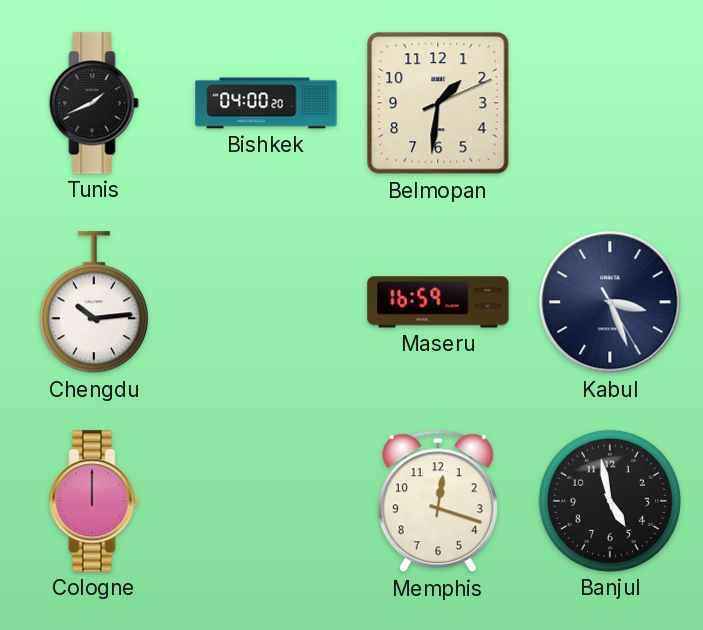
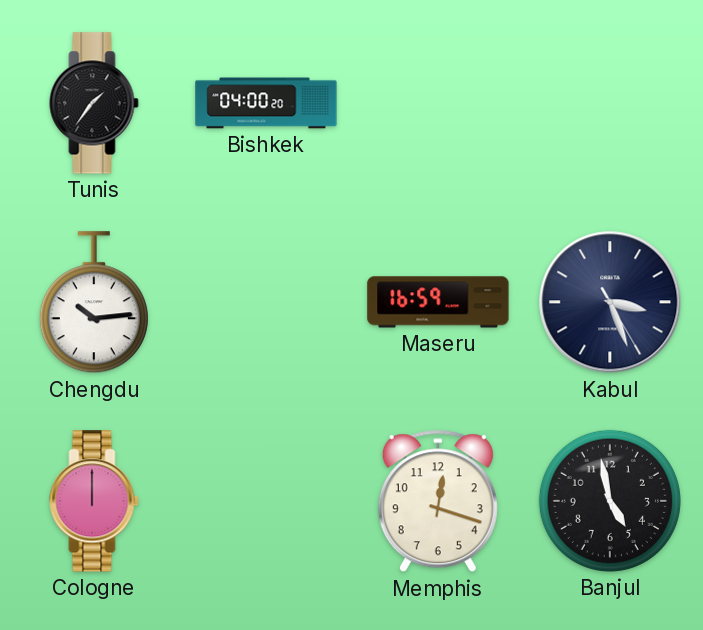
Tunis: 1:41 -> 1:36
Belmopan: 1:31 -> none
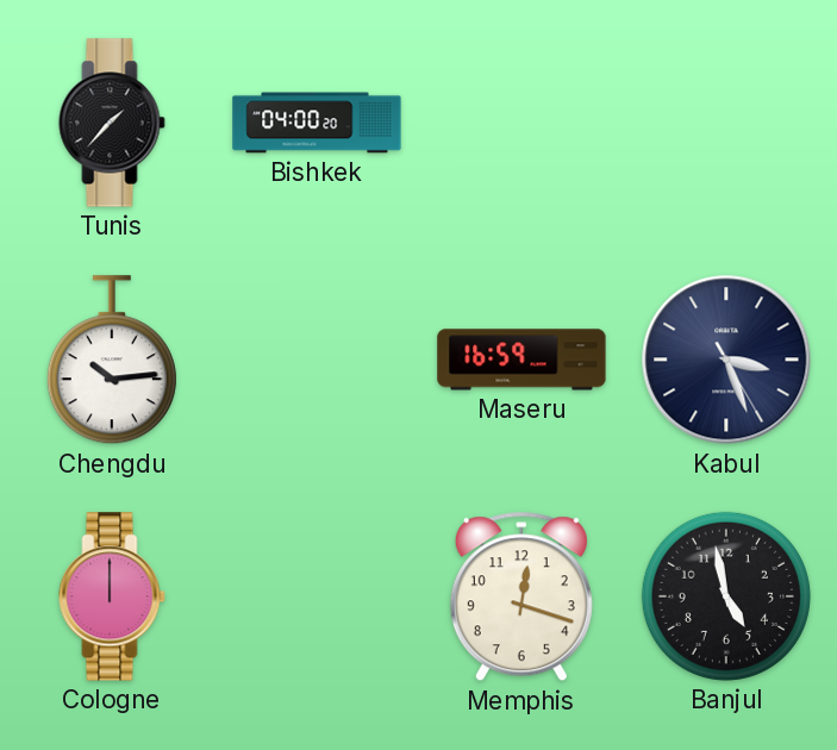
Tunis: 1:36 -> 1:37
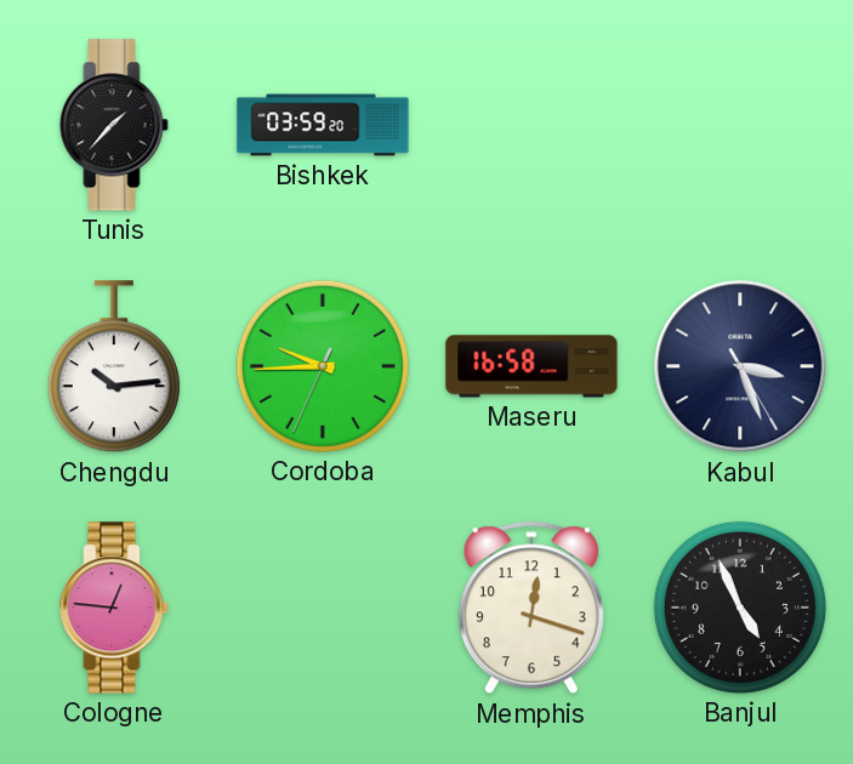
Bishkek: 04:00 -> 03:59
Cordoba: none -> 9:44
Maseru: 16:59 -> 16:58
Cologne: 12:00 -> 12:46
Banjul: 4:58 -> 4:56
